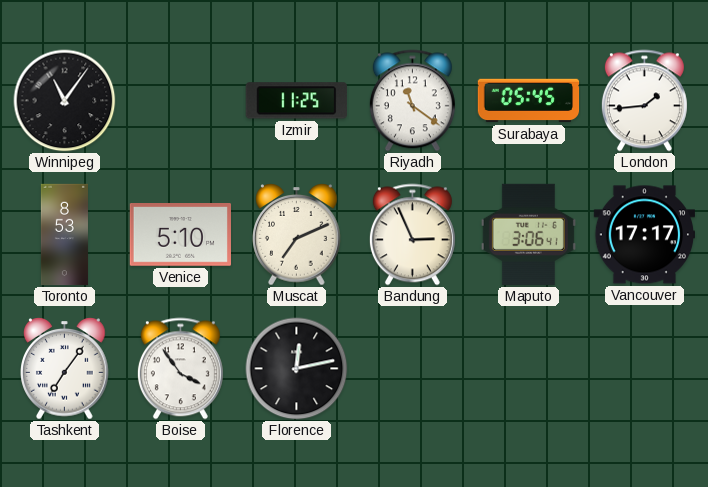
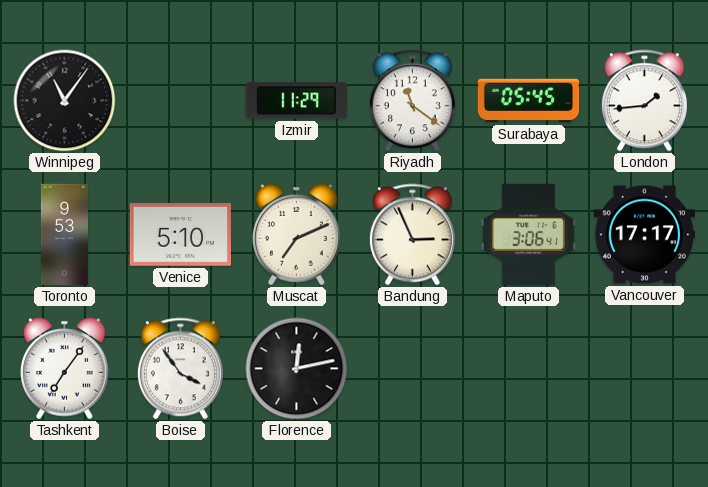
Izmir: 11:25 -> 11:29
Toronto: 8:53 -> 9:53
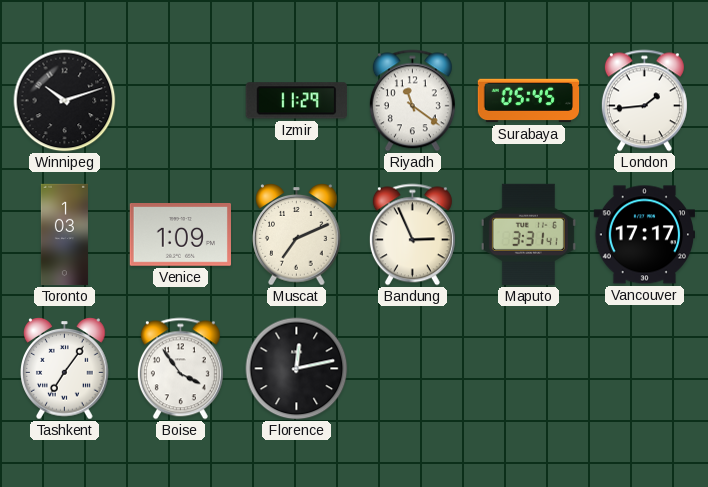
Winnipeg: 11:06 -> 10:12
Toronto: 9:53 -> 1:03
Venice: 5:10 -> 1:09
Maputo: 3:06 -> 3:31
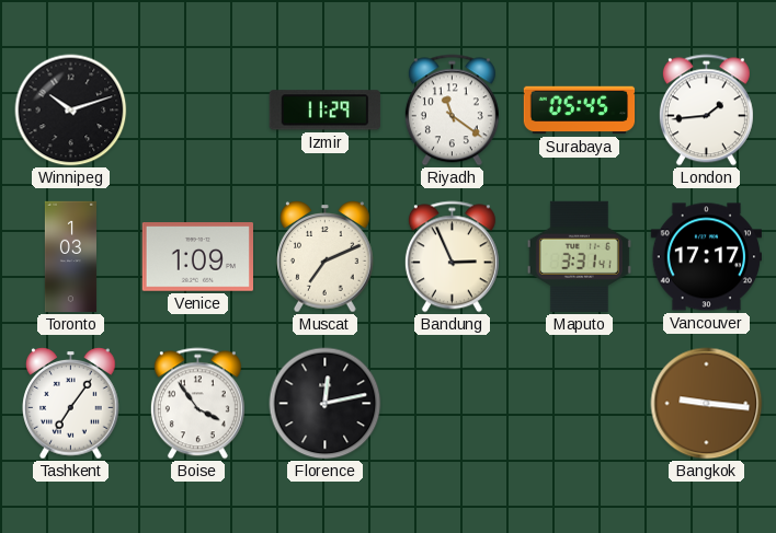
Bangkok: none -> 9:16
